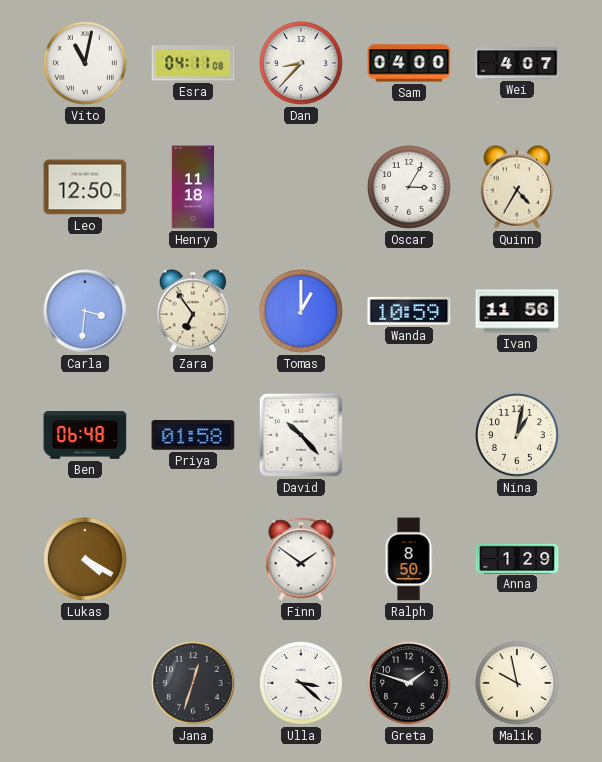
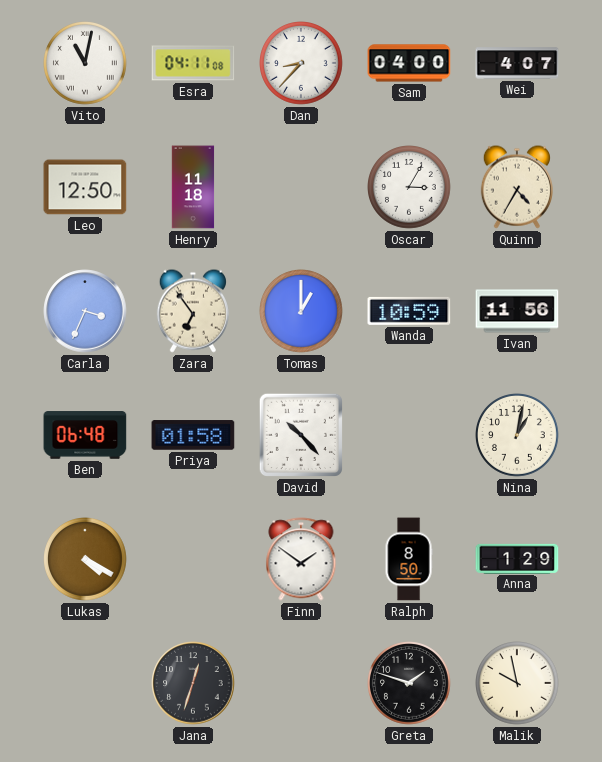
Carla: 3:31 -> 3:34
Ulla: 3:22 -> none
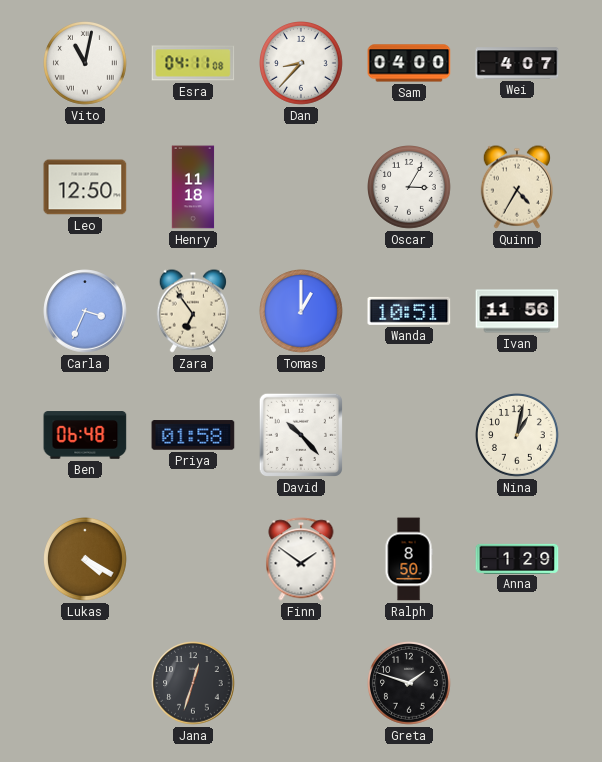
Wanda: 10:59 -> 10:51
Malik: 9:58 -> none
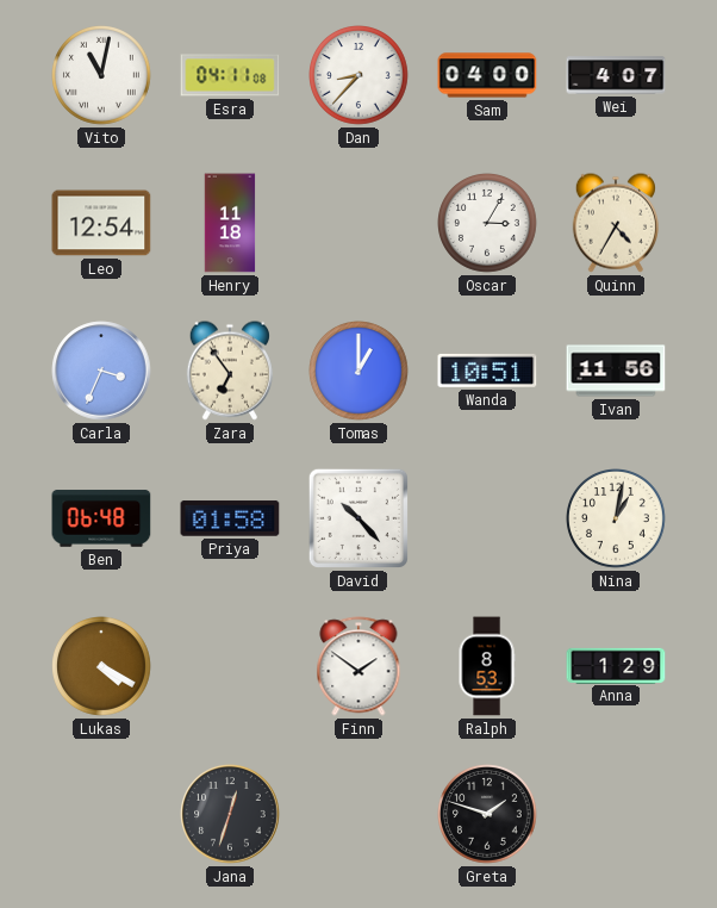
Leo: 12:50 -> 12:54
Ralph: 8:50 -> 8:53
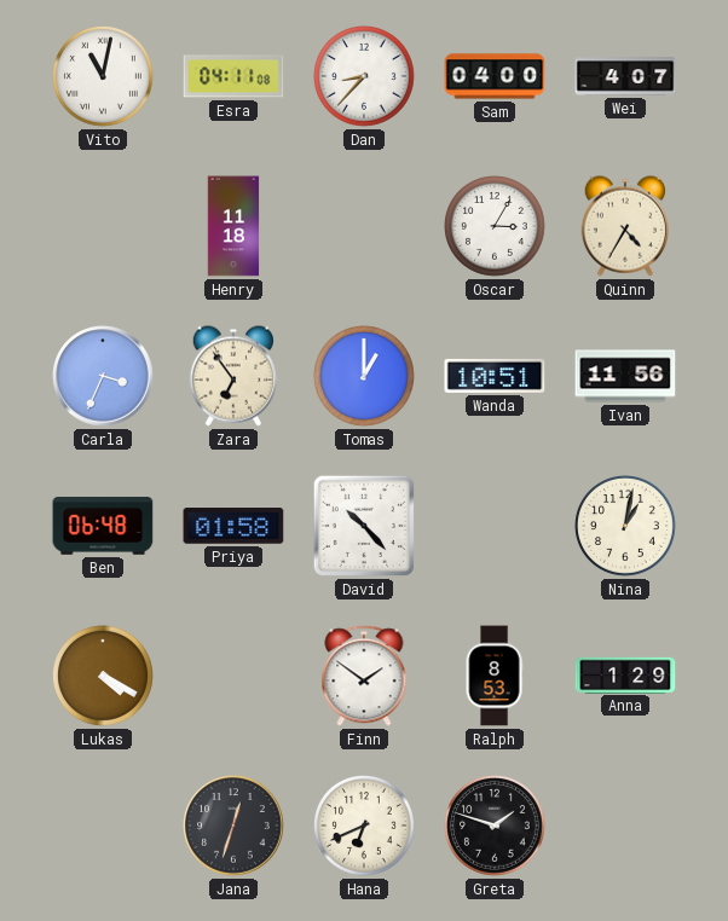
Leo: 12:54 -> none
Hana: none -> 6:41
